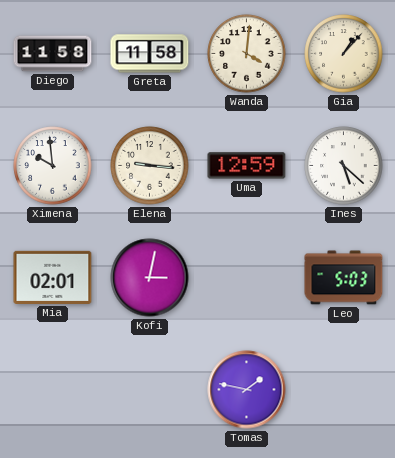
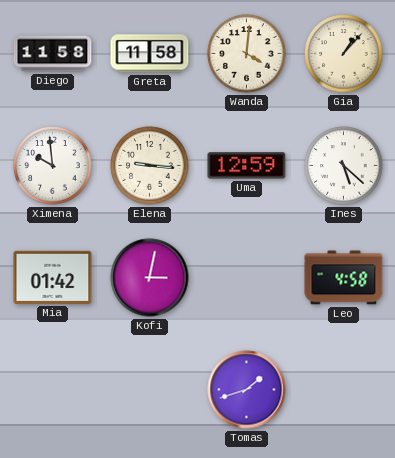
Mia: 02:01 -> 01:42
Leo: 5:03 -> 4:58
Tomas: 1:47 -> 1:42
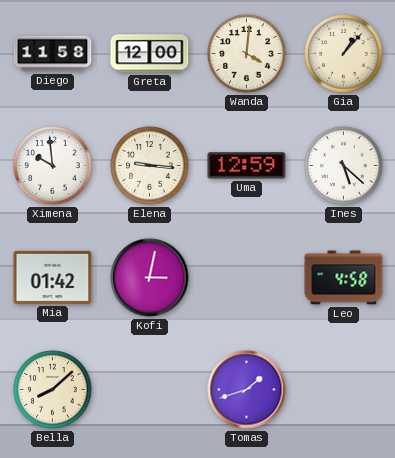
Greta: 11:58 -> 12:00
Bella: none -> 8:08
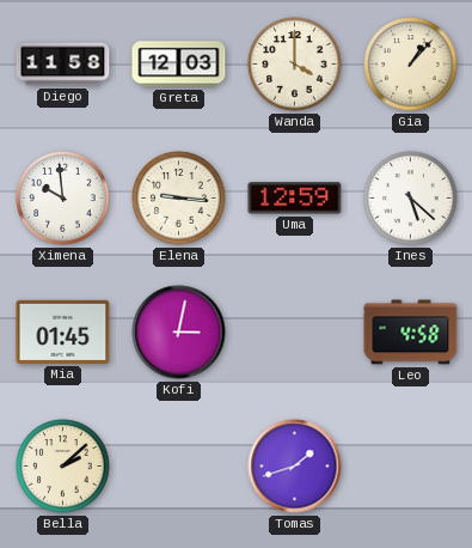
Greta: 12:00 -> 12:03
Wanda: 4:01 -> 4:00
Mia: 01:42 -> 01:45
Bella: 8:08 -> 2:08
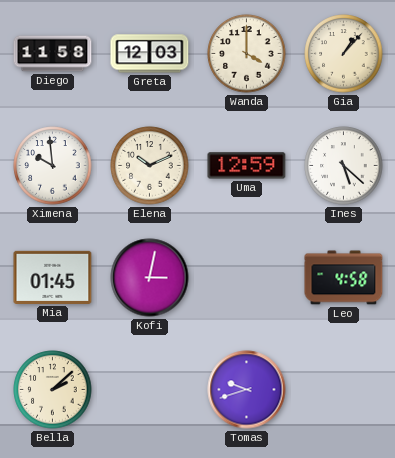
Elena: 9:16 -> 10:11
Tomas: 1:42 -> 9:42
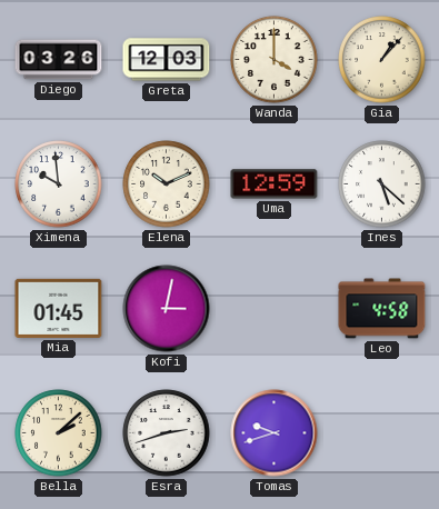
Diego: 11:58 -> 03:26
Esra: none -> 2:42
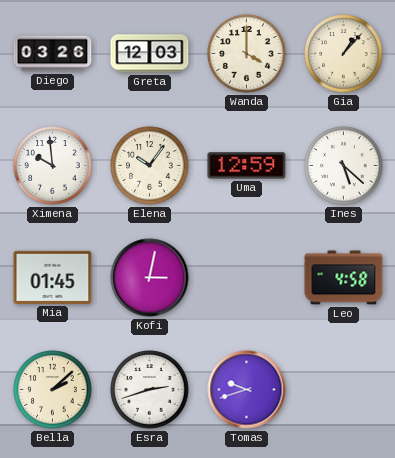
Elena: 10:11 -> 10:06
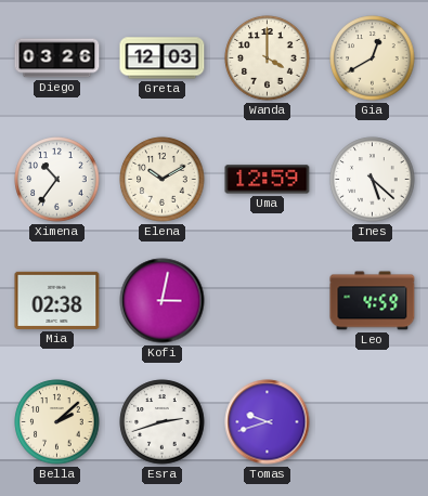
Gia: 1:07 -> 12:40
Ximena: 9:59 -> 10:36
Elena: 10:06 -> 10:10
Mia: 01:45 -> 02:38
Leo: 4:58 -> 4:59
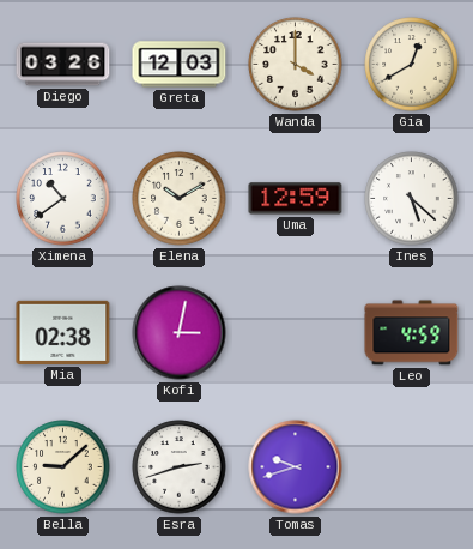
Ximena: 10:36 -> 10:39
Bella: 2:08 -> 9:08
